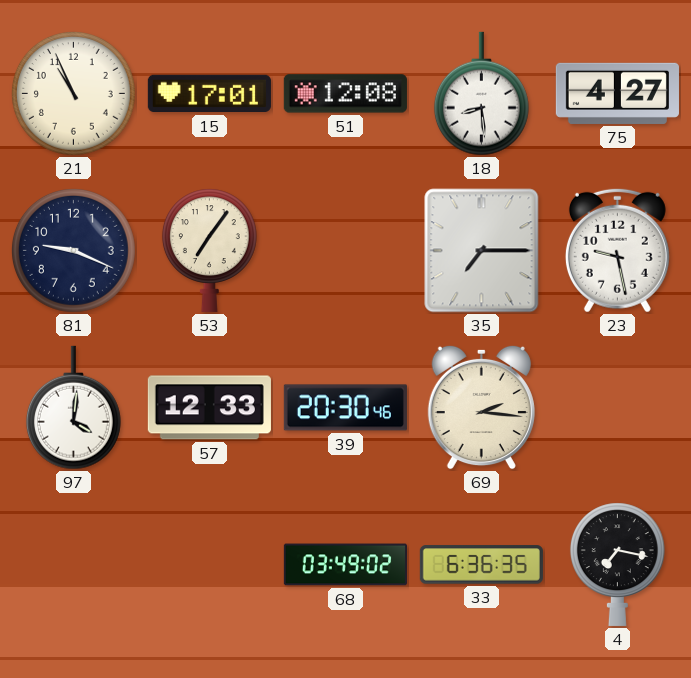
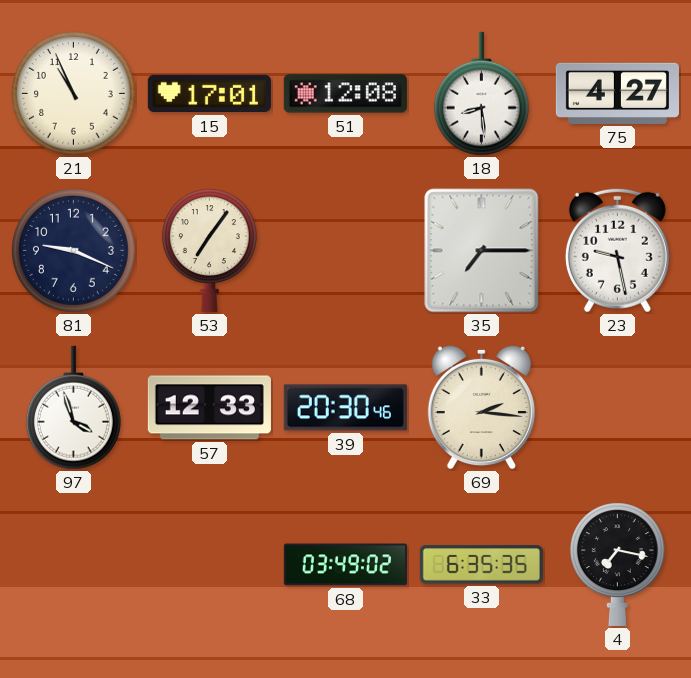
97: 4:01 -> 3:57
33: 6:36 -> 6:35
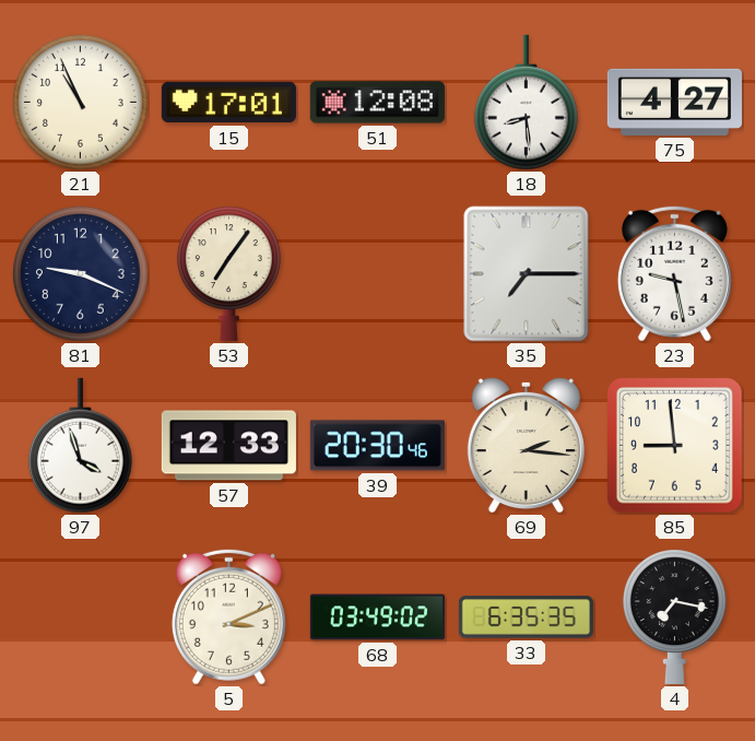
85: none -> 8:59
5: none -> 3:11
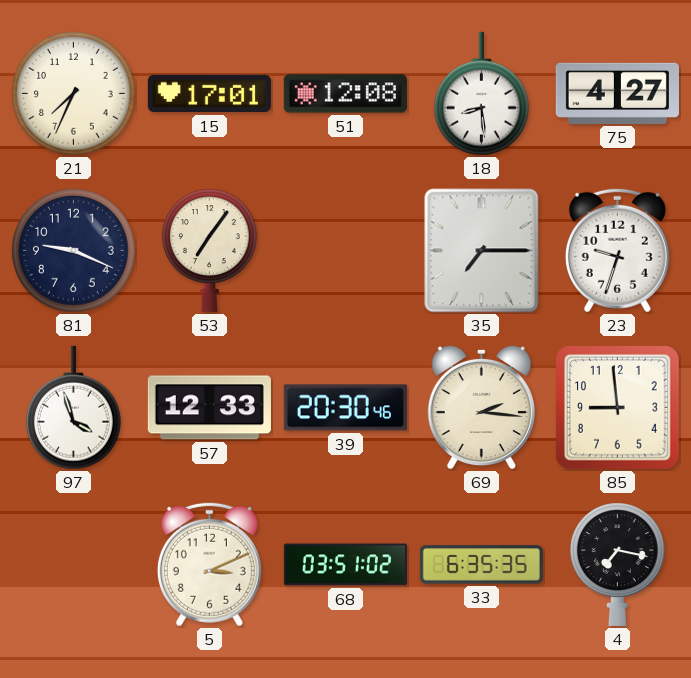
21: 10:56 -> 7:34
23: 9:28 -> 9:33
68: 03:49 -> 03:51
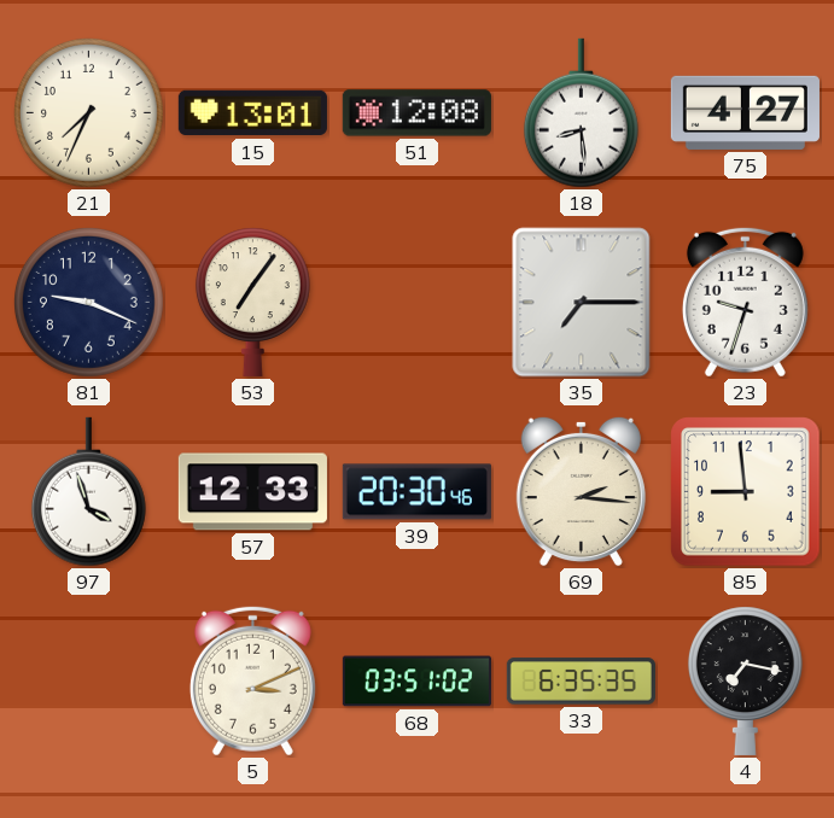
15: 17:01 -> 13:01
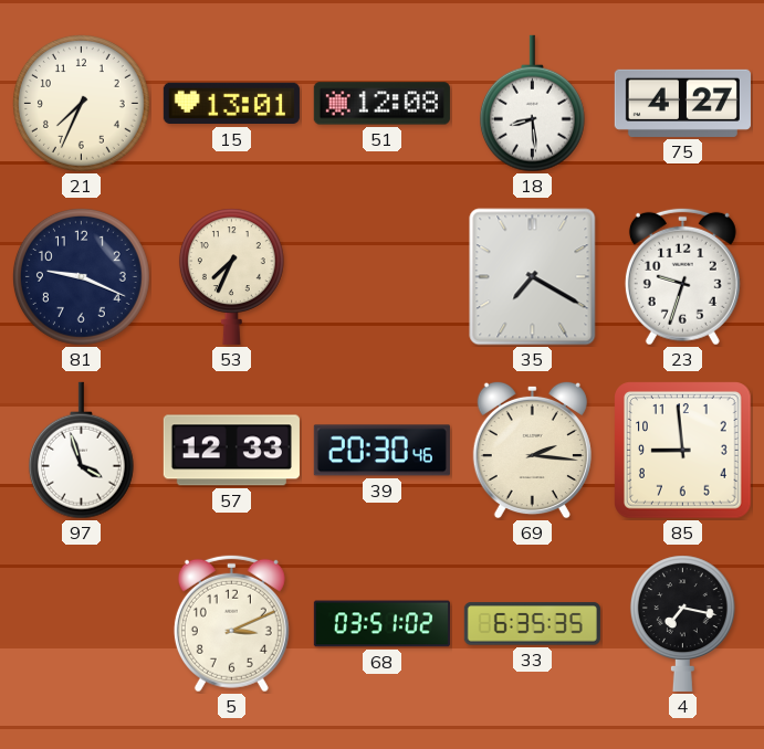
53: 7:06 -> 7:34
35: 7:15 -> 7:20
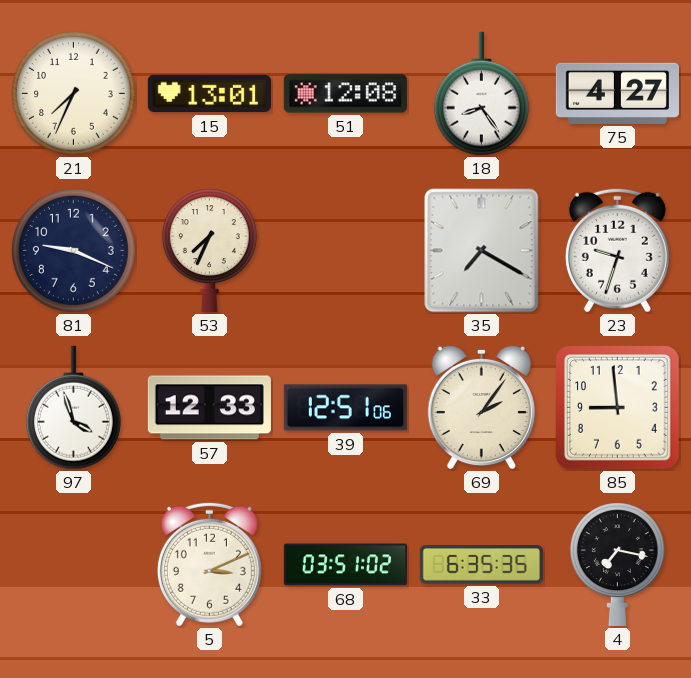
18: 8:29 -> 8:24
39: 20:30 -> 12:51
69: 2:16 -> 2:06
